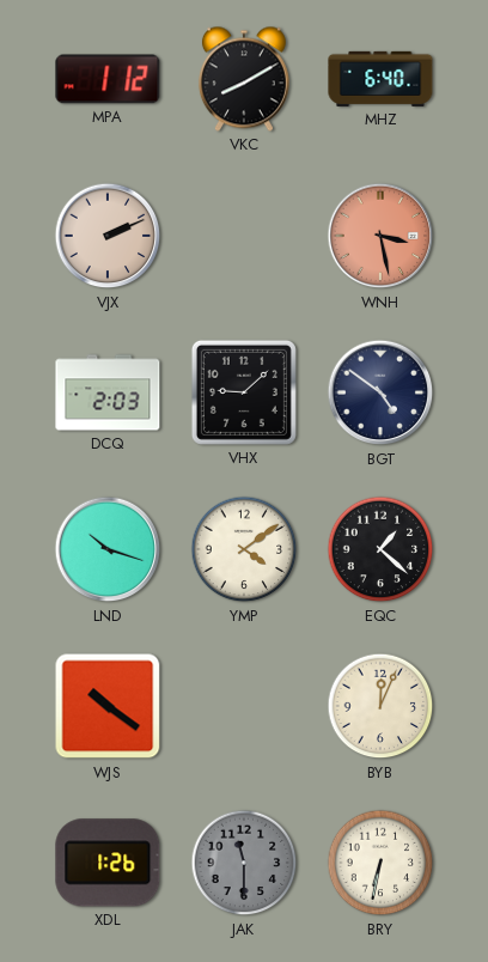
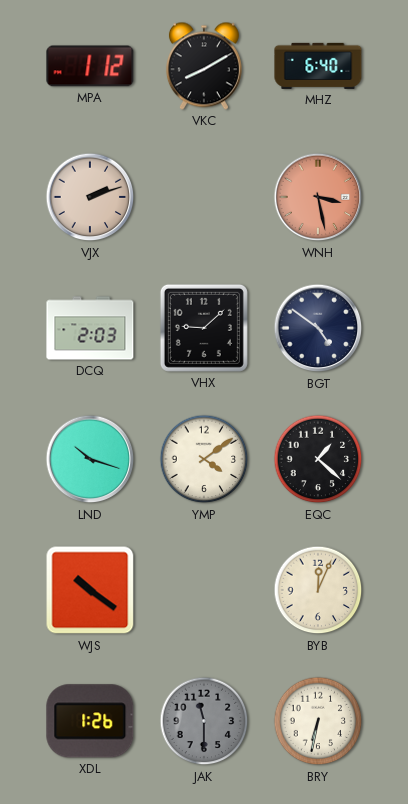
VJX: 2:11 -> 2:12
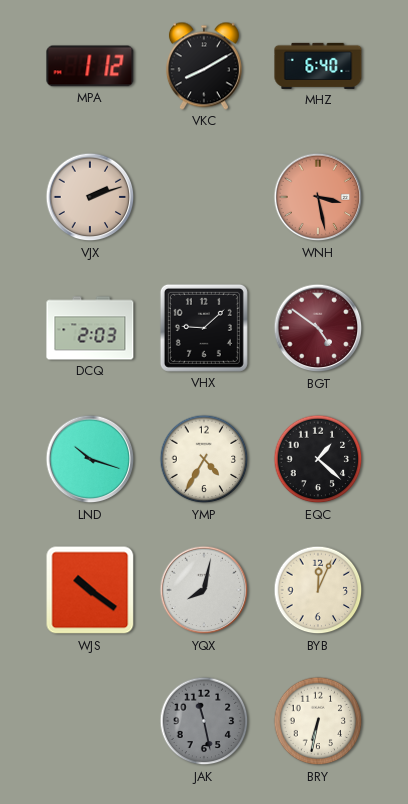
BGT dial: navy -> burgundy
YMP: 4:09 -> 4:35
YQX: none -> 8:02
XDL: 1:26 -> none
JAK: 11:30 -> 11:28
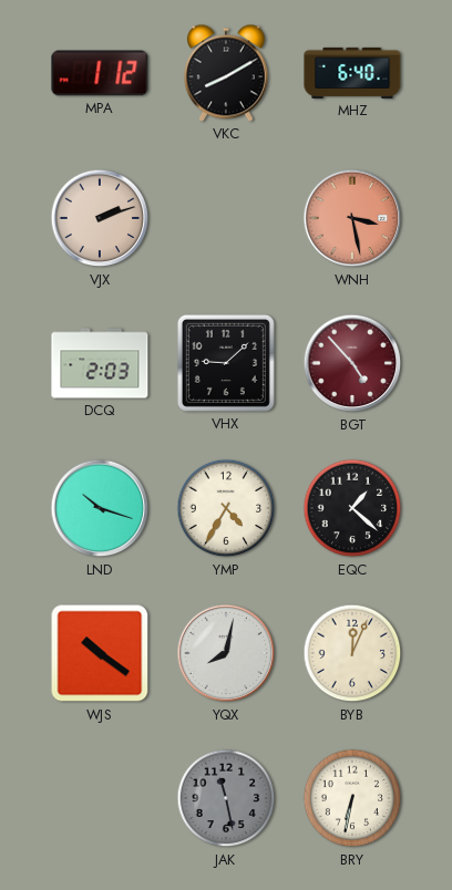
BGT: 4:51 -> 4:53
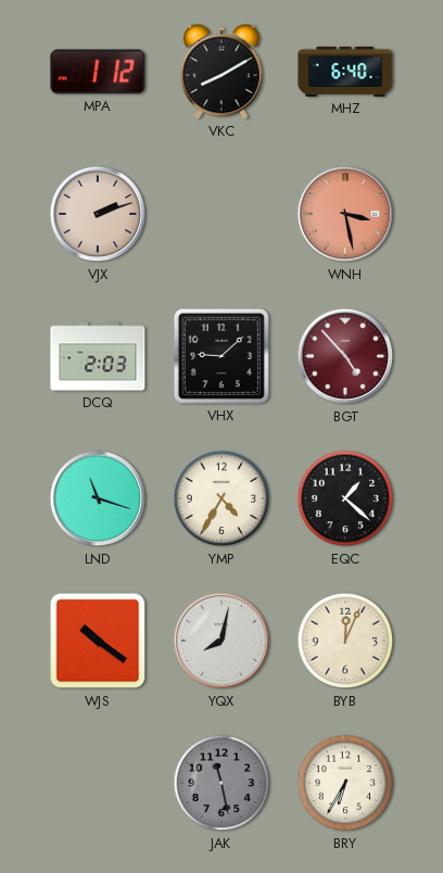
LND: 10:18 -> 11:18
BRY: 6:32 -> 6:35
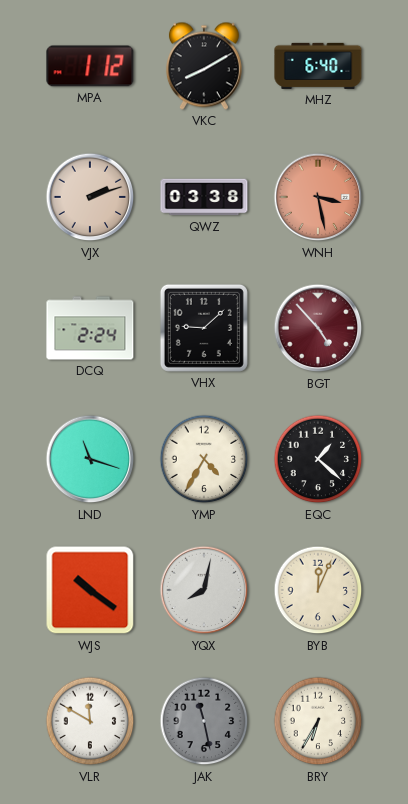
QWZ: none -> 03:38
DCQ: 2:03 -> 2:24
VLR: none -> 11:50
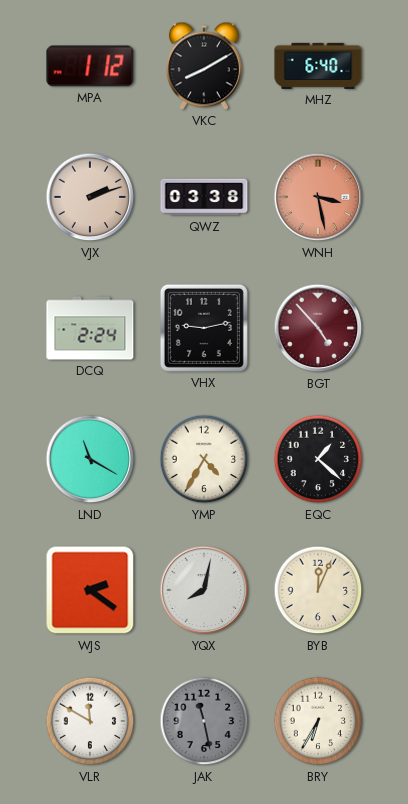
VHX: 9:08 -> 9:13
LND: 11:18 -> 11:20
WJS: 10:21 -> 2:21
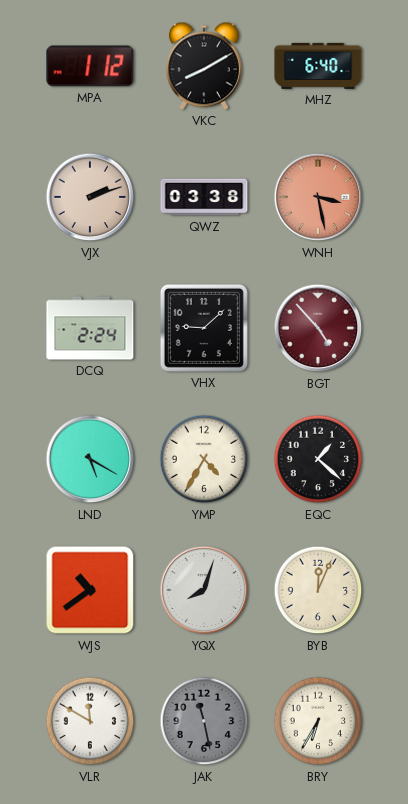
VHX: 9:13 -> 9:08
LND: 11:20 -> 5:20
WJS: 2:21 -> 10:39
YQX: 8:02 -> 8:03
